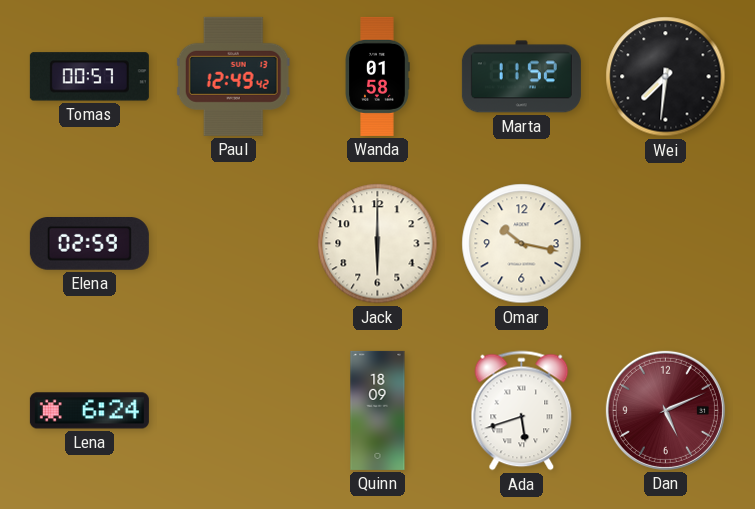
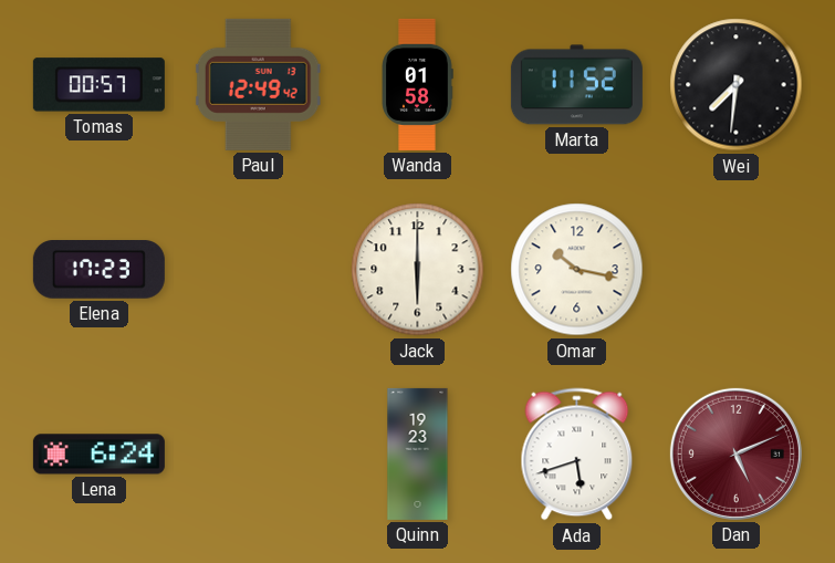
Elena: 02:59 -> 17:23
Quinn: 18:09 -> 19:23
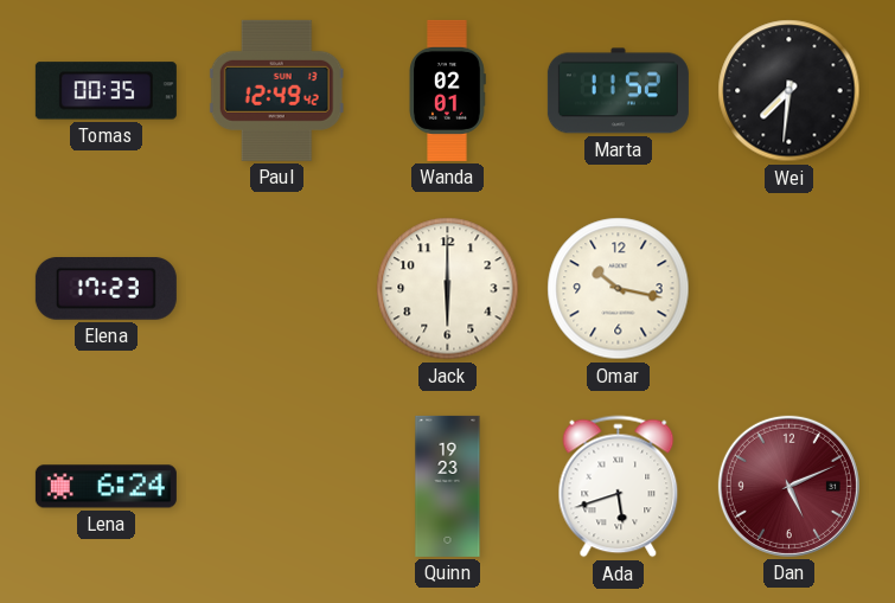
Tomas: 00:57 -> 00:35
Wanda: 01:58 -> 02:01
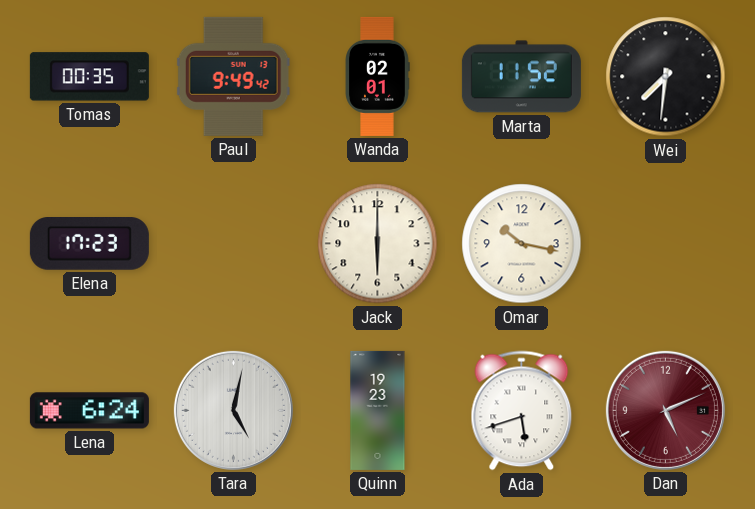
Paul: 12:49 -> 9:49
Tara: none -> 5:02
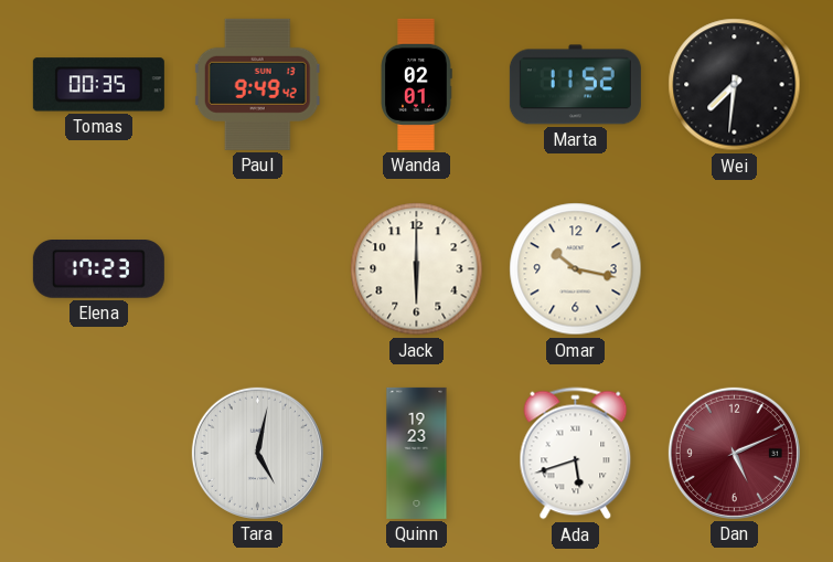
Lena: 6:24 -> none
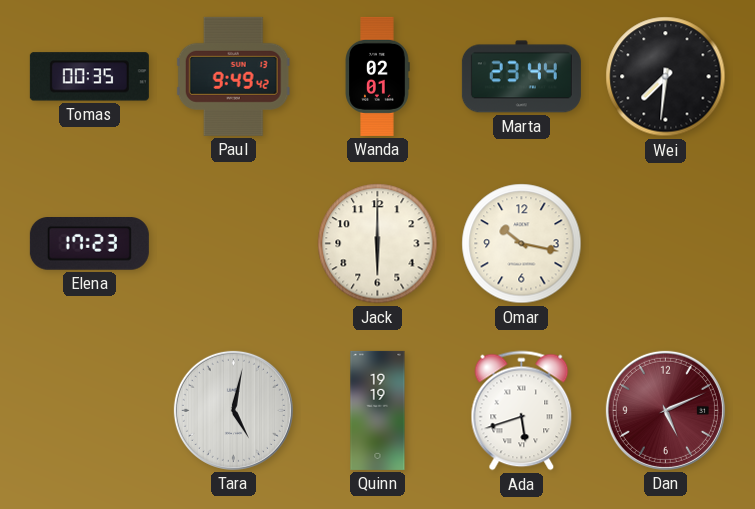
Marta: 11:52 -> 23:44
Quinn: 19:23 -> 19:19
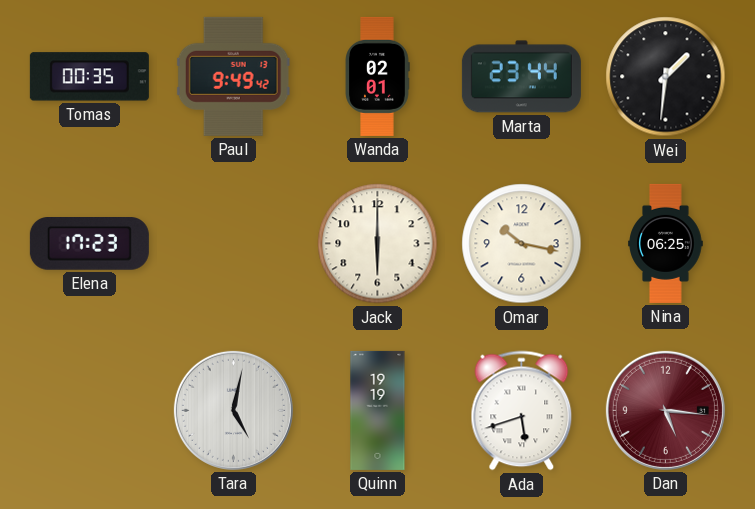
Wei: 7:31 -> 1:31
Nina: none -> 06:25
Dan: 5:11 -> 5:16
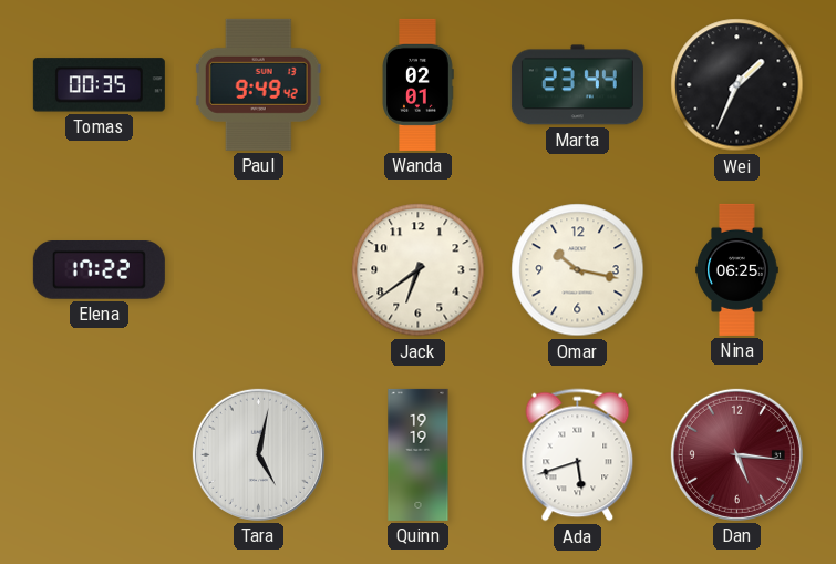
Wei: 1:31 -> 1:34
Elena: 17:23 -> 17:22
Jack: 6:00 -> 6:39
